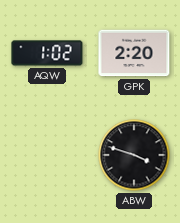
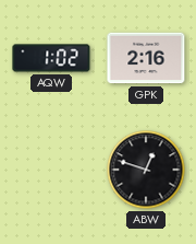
GPK: 2:20 -> 2:16
ABW: 3:48 -> 12:48
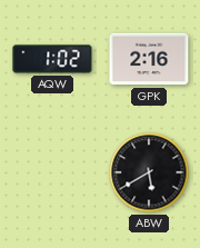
ABW: 12:48 -> 5:40
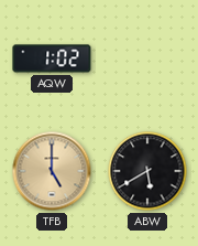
GPK: 2:16 -> none
TFB: none -> 5:00
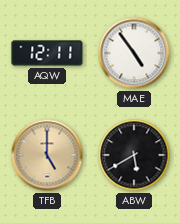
AQW: 1:02 -> 12:11
MAE: none -> 4:54
